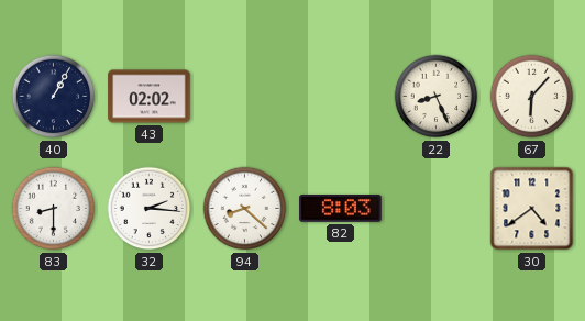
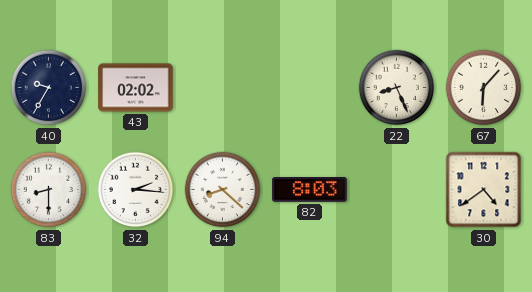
40: 1:05 -> 9:35
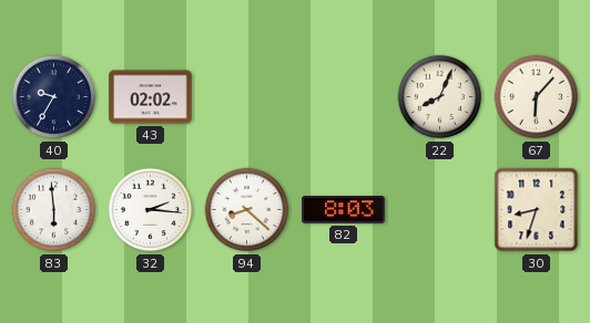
22: 8:26 -> 8:04
83: 8:30 -> 5:59
30: 4:39 -> 8:33
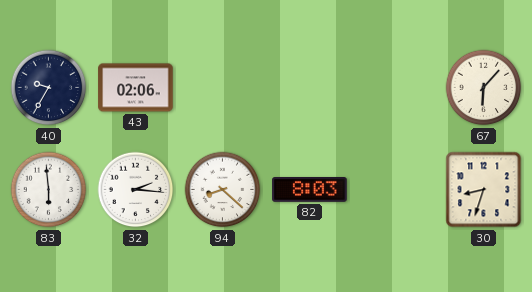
43: 02:02 -> 02:06
22: 8:04 -> none
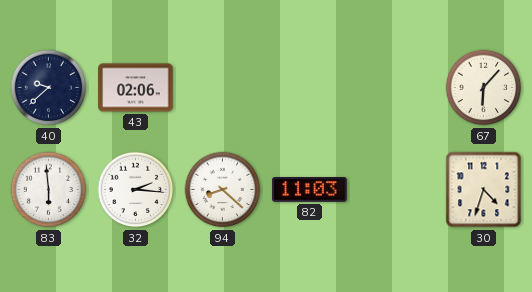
40: 9:35 -> 9:38
82: 8:03 -> 11:03
30: 8:33 -> 4:33
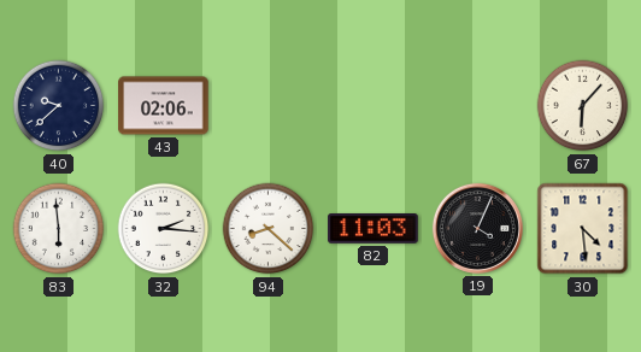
19: none -> 4:04
30: 4:33 -> 4:29
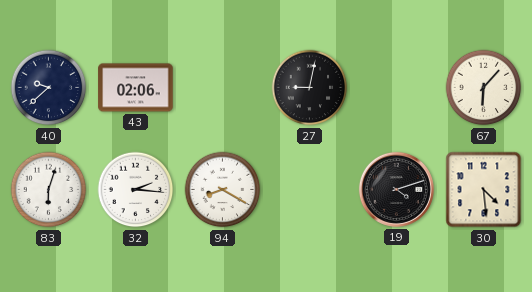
27: none -> 9:02
83: 5:59 -> 6:03
94: 8:22 -> 8:20
82: 11:03 -> none
19: 4:04 -> 4:12
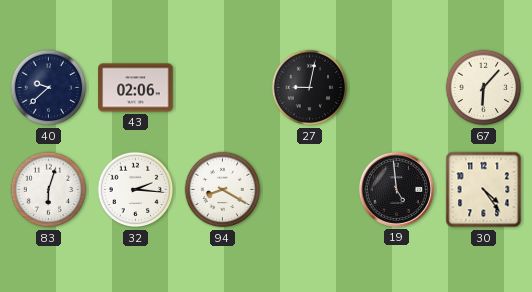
19: 4:12 -> 4:59
30: 4:29 -> 4:24
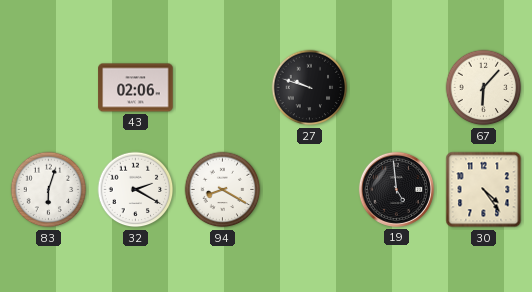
40: 9:38 -> none
27: 9:02 -> 9:48
32: 2:16 -> 2:20
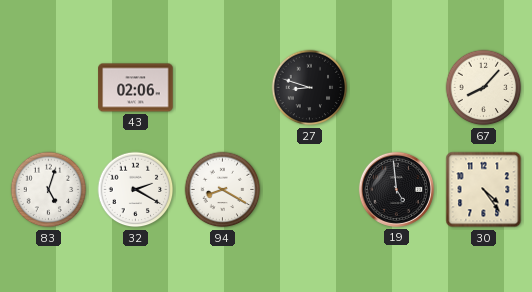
27: 9:48 -> 8:48
67: 6:07 -> 8:07
83: 6:03 -> 5:03
